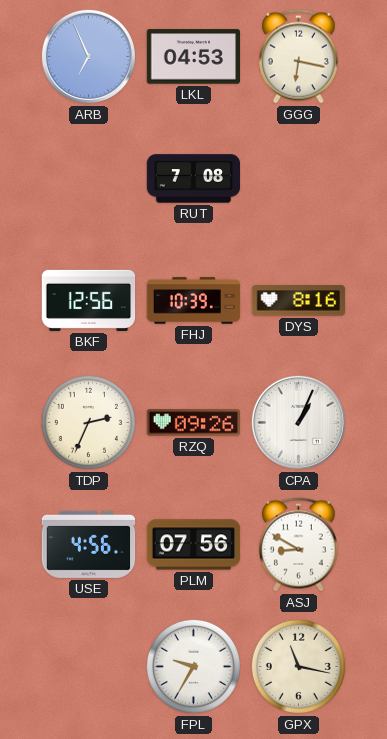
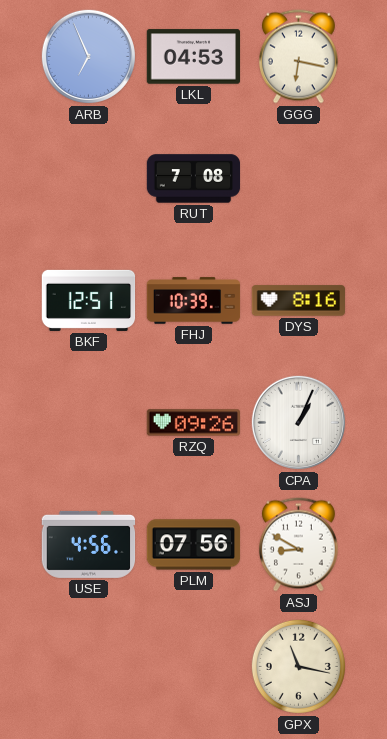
BKF: 12:56 -> 12:51
TDP: 2:34 -> none
FPL: 9:35 -> none
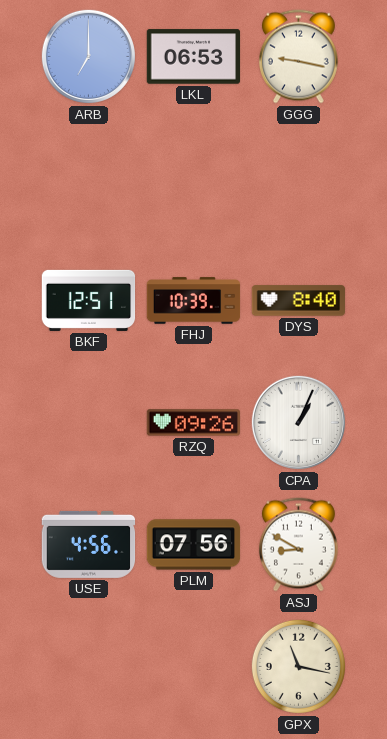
ARB: 6:56 -> 7:00
LKL: 04:53 -> 06:53
GGG: 6:17 -> 9:17
RUT: 7:08 -> none
DYS: 8:16 -> 8:40
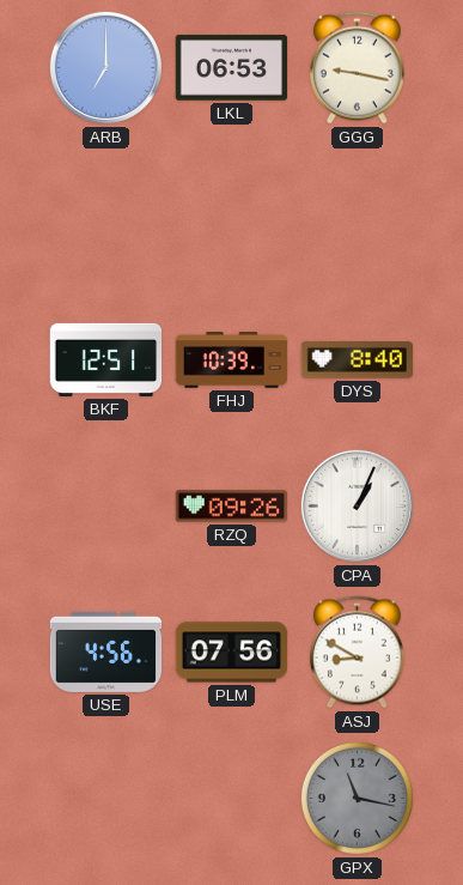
GPX dial: cream -> grey
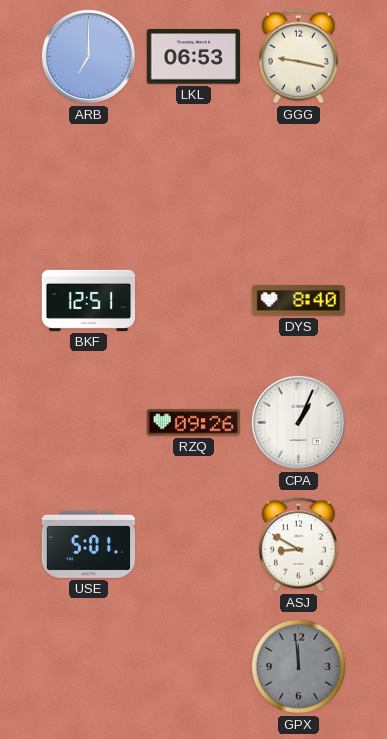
FHJ: 10:39 -> none
USE: 4:56 -> 5:01
PLM: 07:56 -> none
GPX: 11:17 -> 11:59
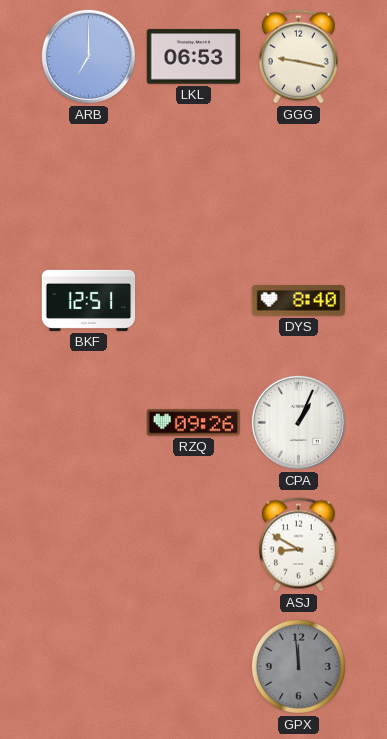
USE: 5:01 -> none
